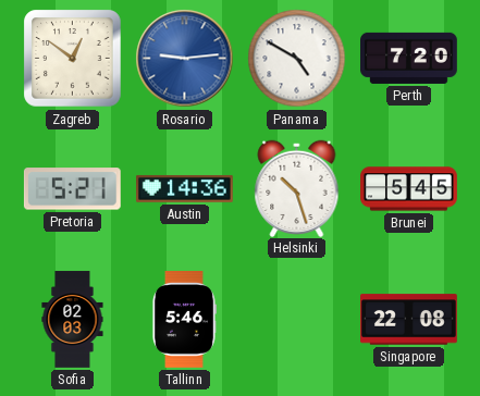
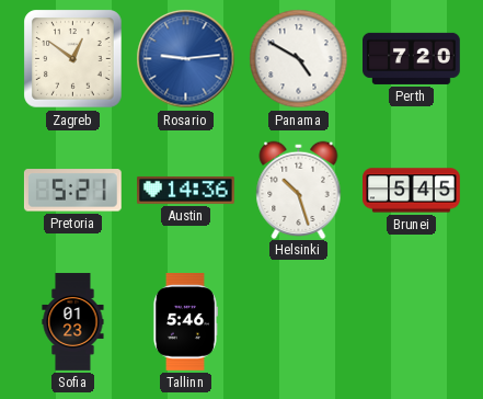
Sofia: 02:03 -> 01:23
Singapore: 22:08 -> none
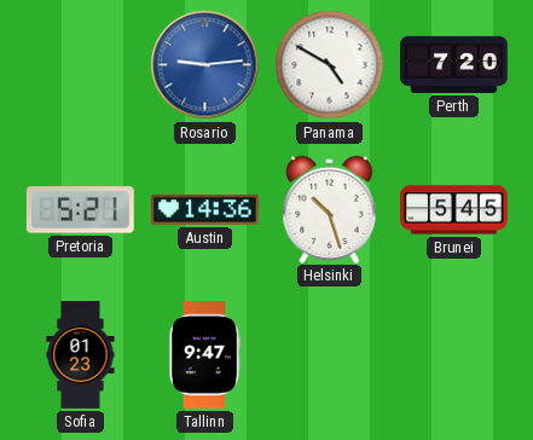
Zagreb: 12:51 -> none
Tallinn: 5:46 -> 9:47
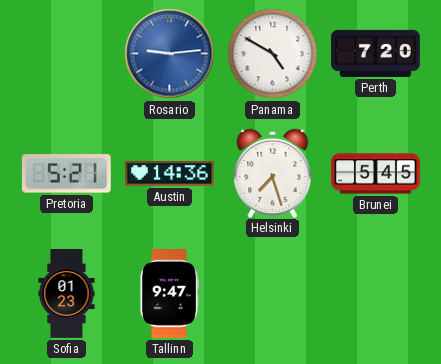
Helsinki: 10:27 -> 7:27
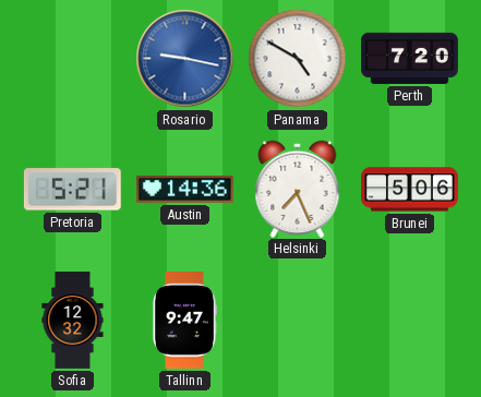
Rosario: 9:14 -> 9:17
Helsinki: 7:27 -> 7:26
Brunei: 5:45 -> 5:06
Sofia: 01:23 -> 12:32
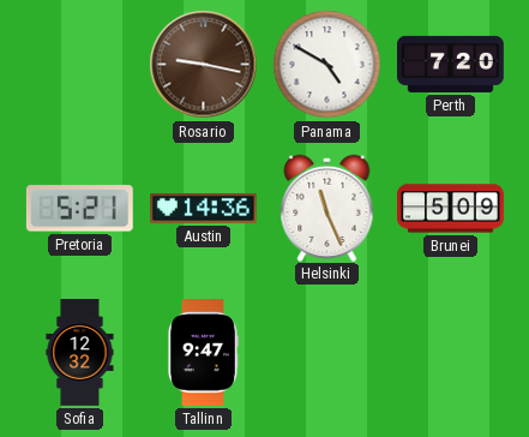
Rosario dial: blue -> brown
Helsinki: 7:26 -> 11:26
Brunei: 5:06 -> 5:09
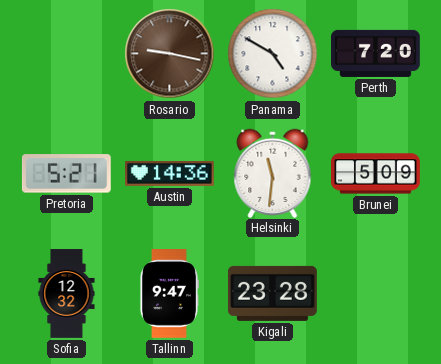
Helsinki: 11:26 -> 11:31
Kigali: none -> 23:28
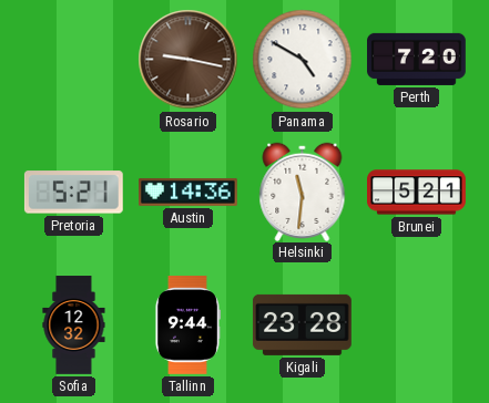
Brunei: 5:09 -> 5:21
Tallinn: 9:47 -> 9:44
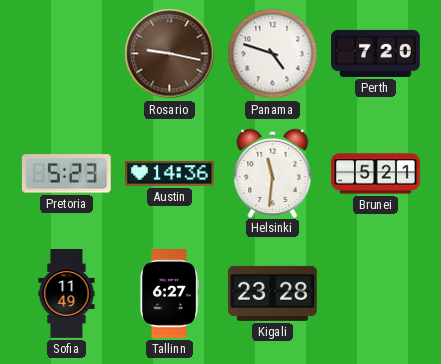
Panama: 4:50 -> 4:48
Pretoria: 5:21 -> 5:23
Sofia: 12:32 -> 11:49
Tallinn: 9:44 -> 6:27
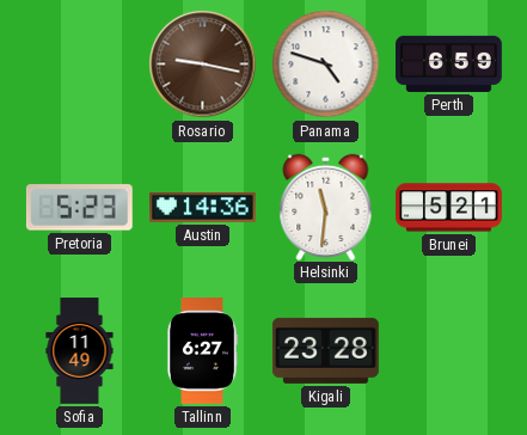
Perth: 7:20 -> 6:59
